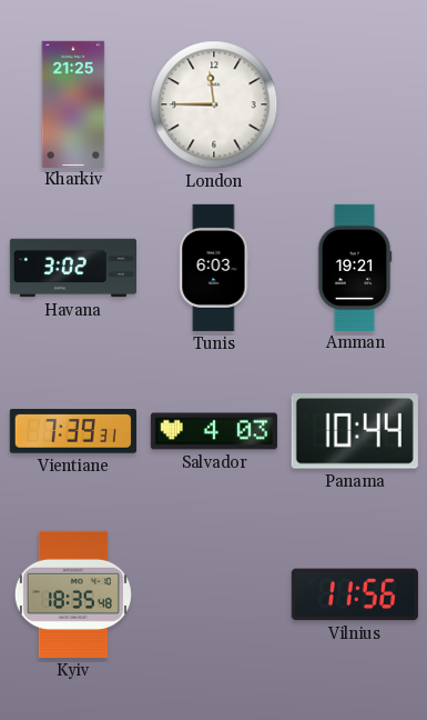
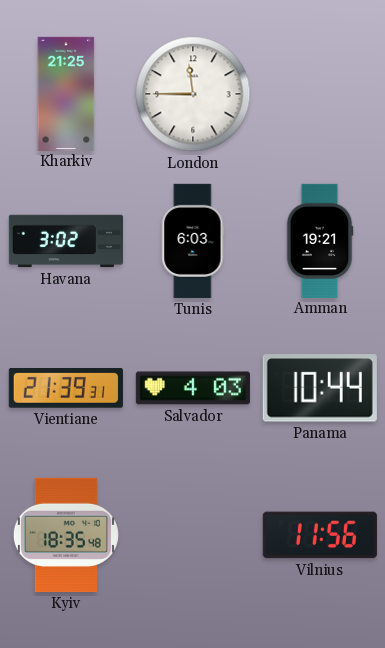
Vientiane: 7:39 -> 21:39
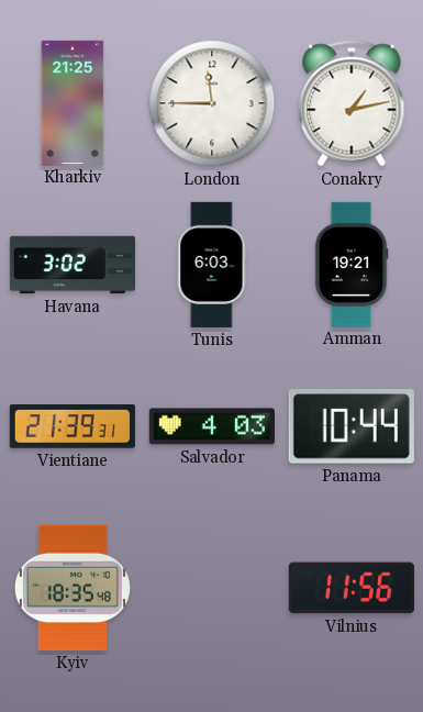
Conakry: none -> 1:13
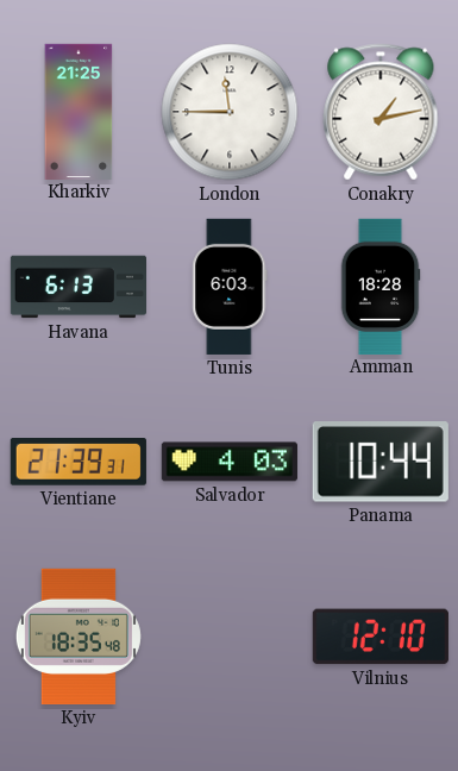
Havana: 3:02 -> 6:13
Amman: 19:21 -> 18:28
Vilnius: 11:56 -> 12:10
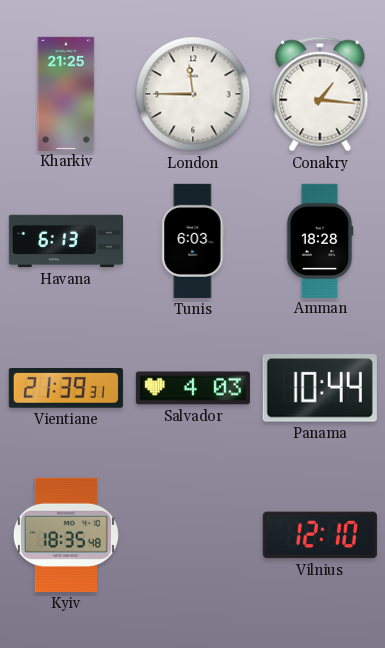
Conakry: 1:13 -> 1:16
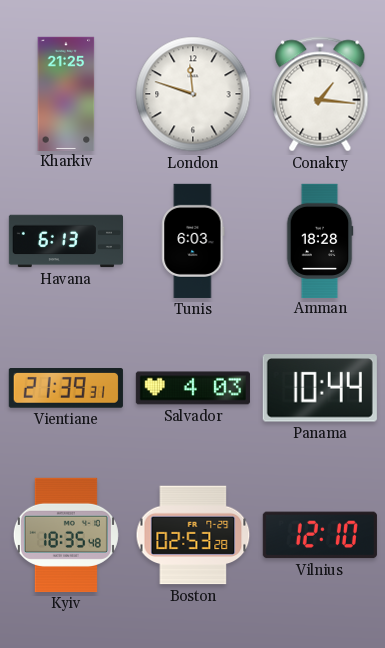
London: 11:45 -> 11:48
Boston: none -> 02:53
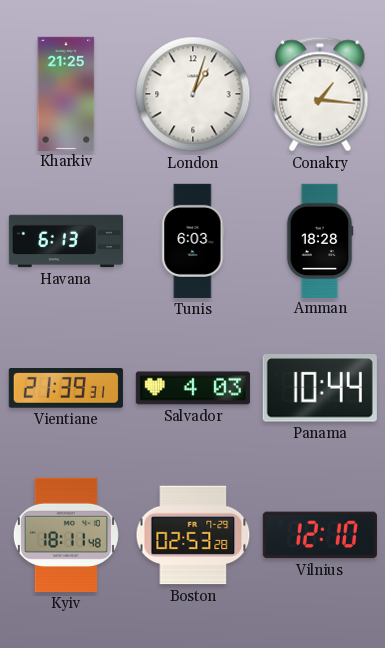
London: 11:48 -> 1:03
Kyiv: 18:35 -> 18:11
